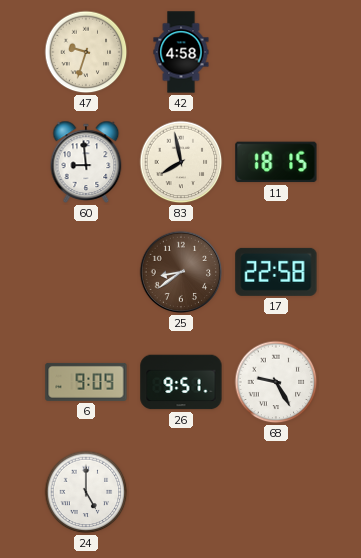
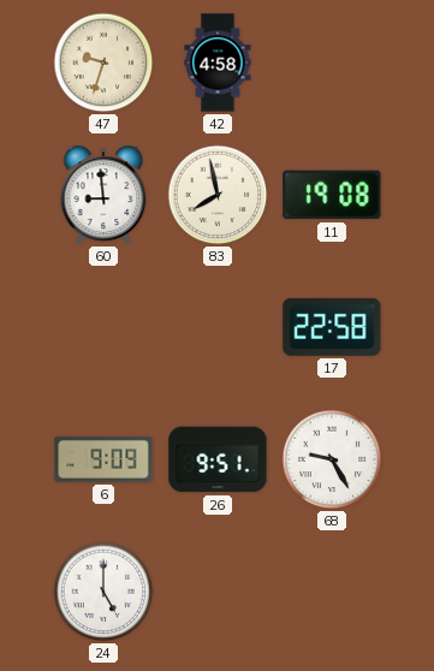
11: 18:15 -> 19:08
25: 8:39 -> none
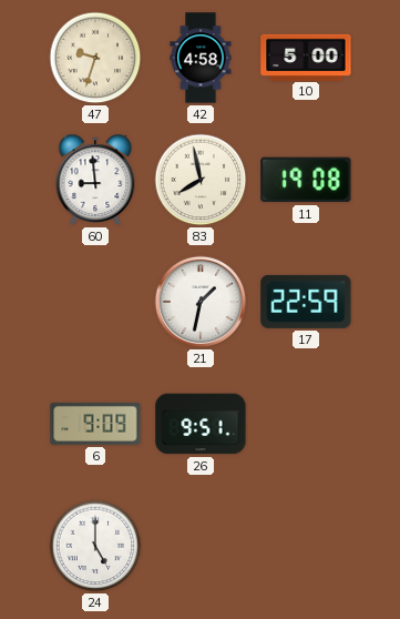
10: none -> 5:00
21: none -> 1:32
17: 22:58 -> 22:59
68: 9:25 -> none
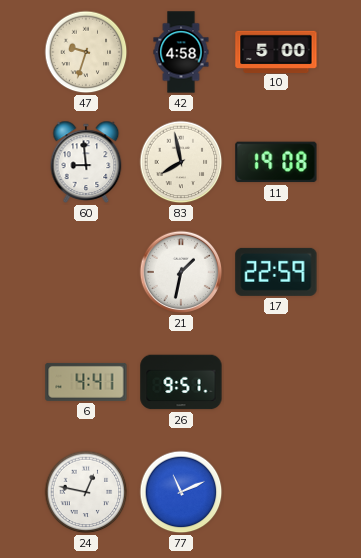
6: 9:09 -> 4:41
24: 5:00 -> 12:47
77: none -> 11:11
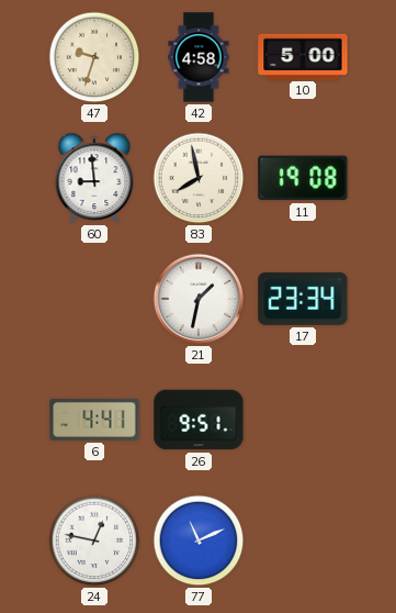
17: 22:59 -> 23:34
